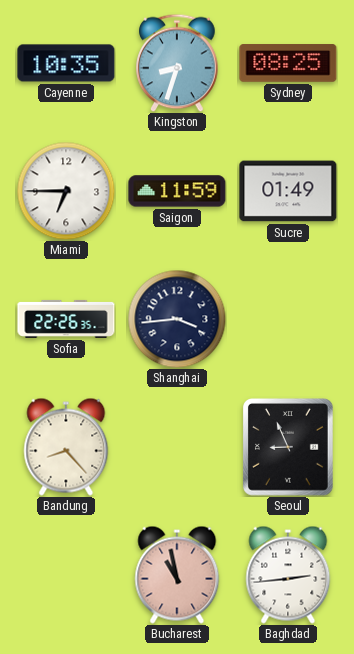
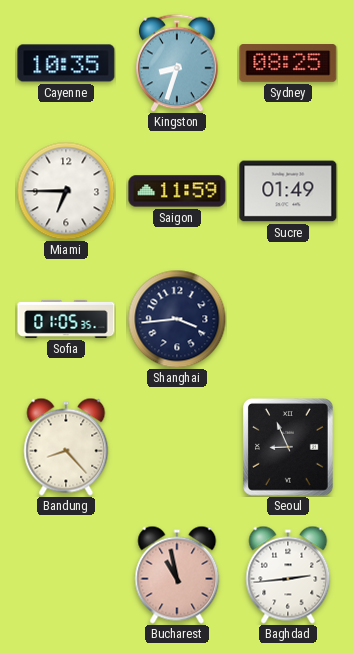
Sofia: 22:26 -> 01:05
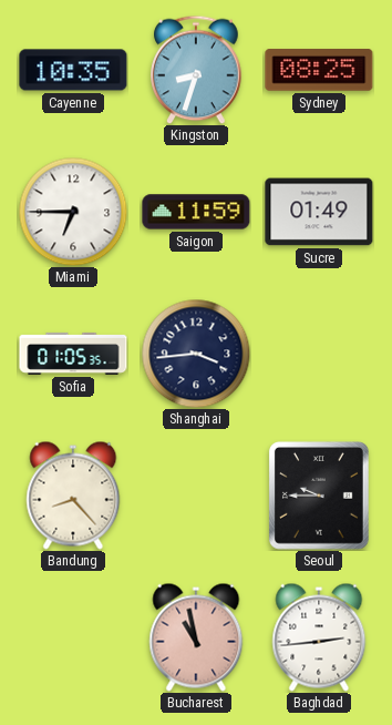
Seoul: 8:56 -> 9:45
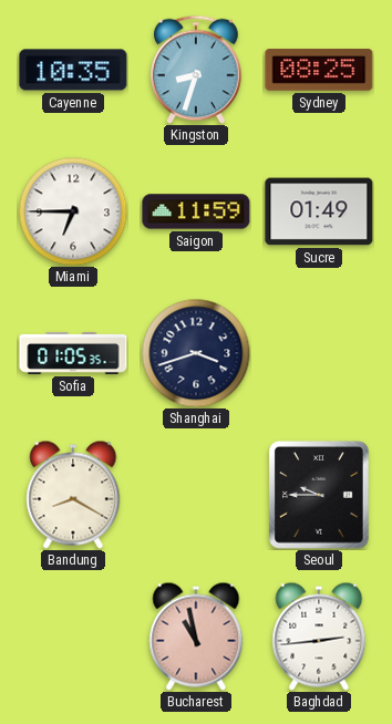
Shanghai: 3:44 -> 3:42
Bandung: 8:23 -> 8:20
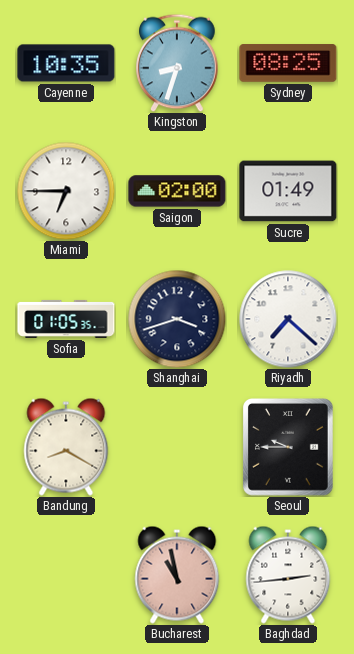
Saigon: 11:59 -> 02:00
Riyadh: none -> 7:22
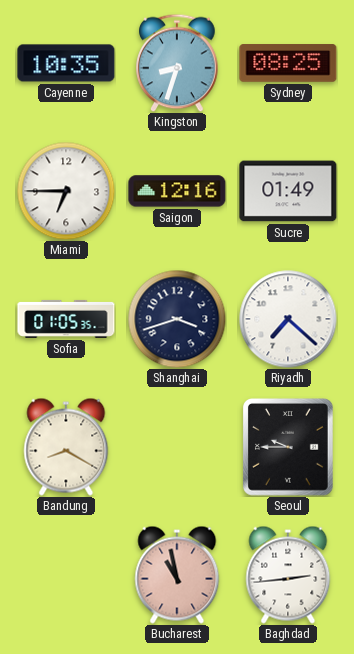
Saigon: 02:00 -> 12:16
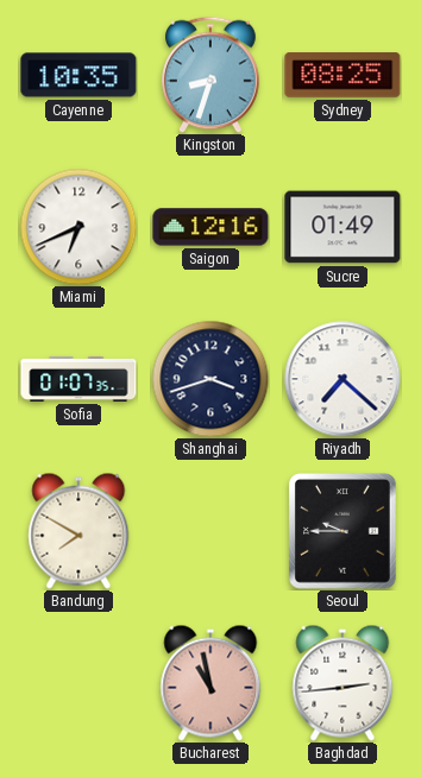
Miami: 6:45 -> 6:41
Sofia: 01:05 -> 01:07
Bandung: 8:20 -> 7:50
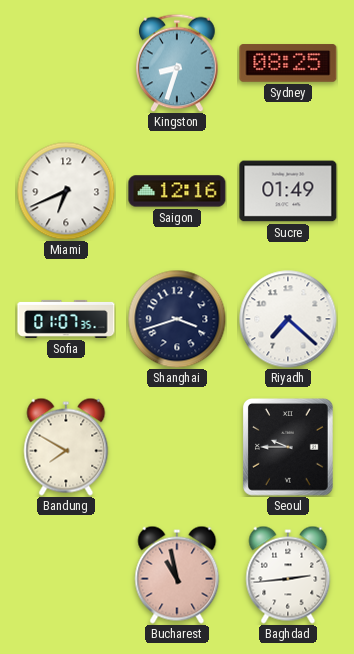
Cayenne: 10:35 -> none
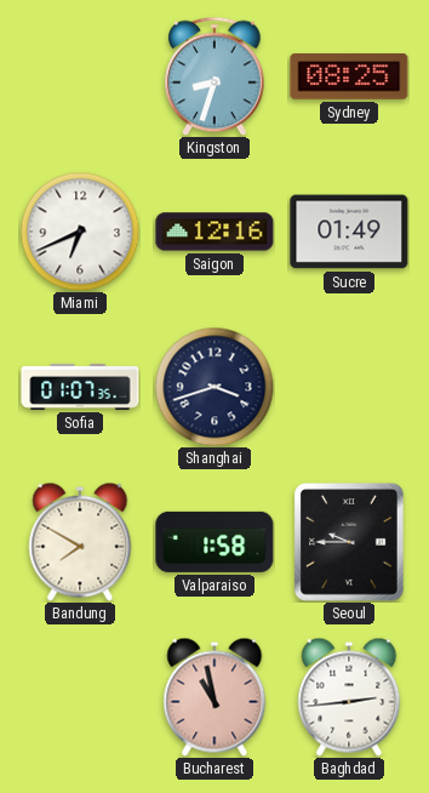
Riyadh: 7:22 -> none
Valparaiso: none -> 1:58
